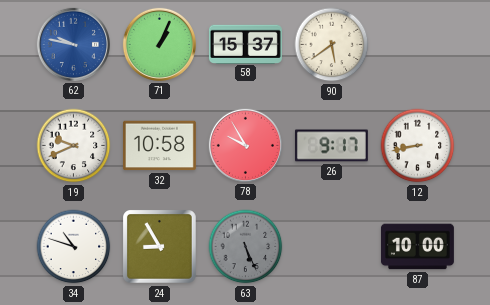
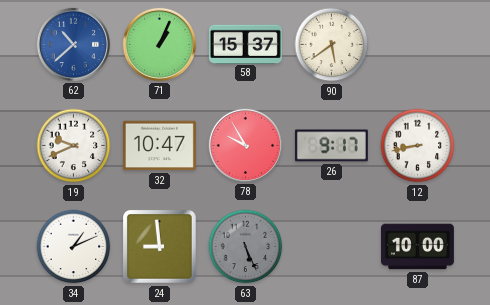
62: 9:47 -> 10:38
32: 10:58 -> 10:47
34: 10:48 -> 1:11
24: 8:55 -> 8:59
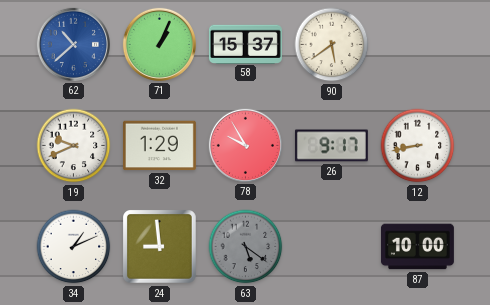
32: 10:47 -> 1:29
63: 5:26 -> 5:21
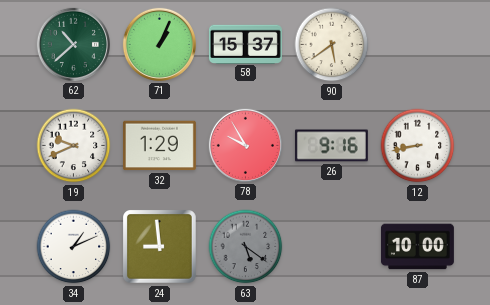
62 dial: blue -> green
26: 9:17 -> 9:16
